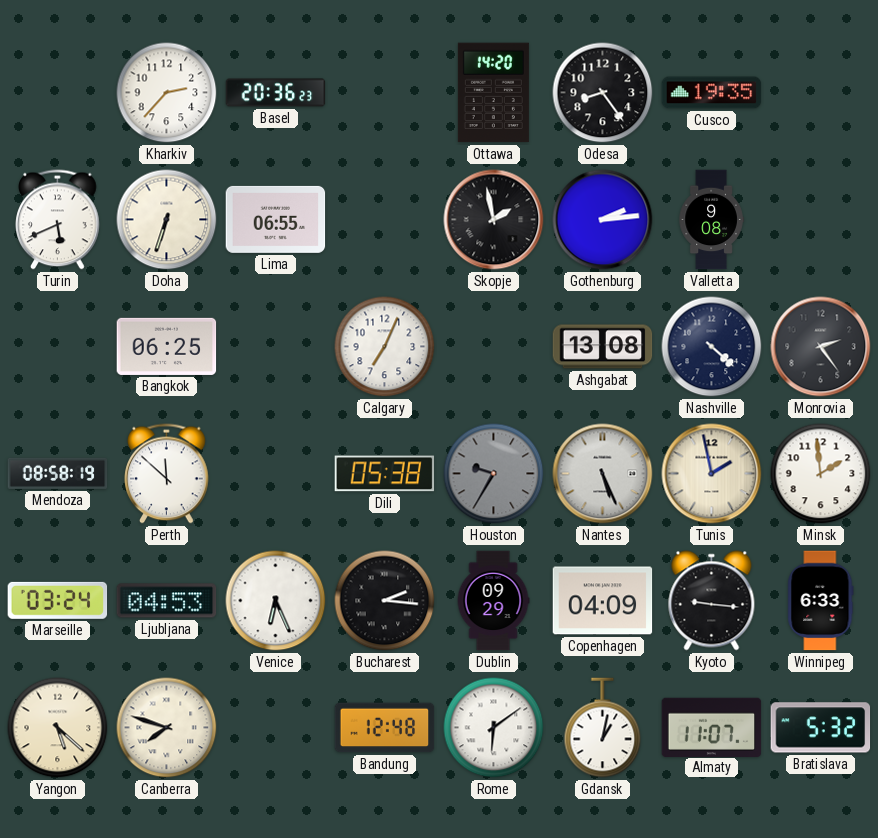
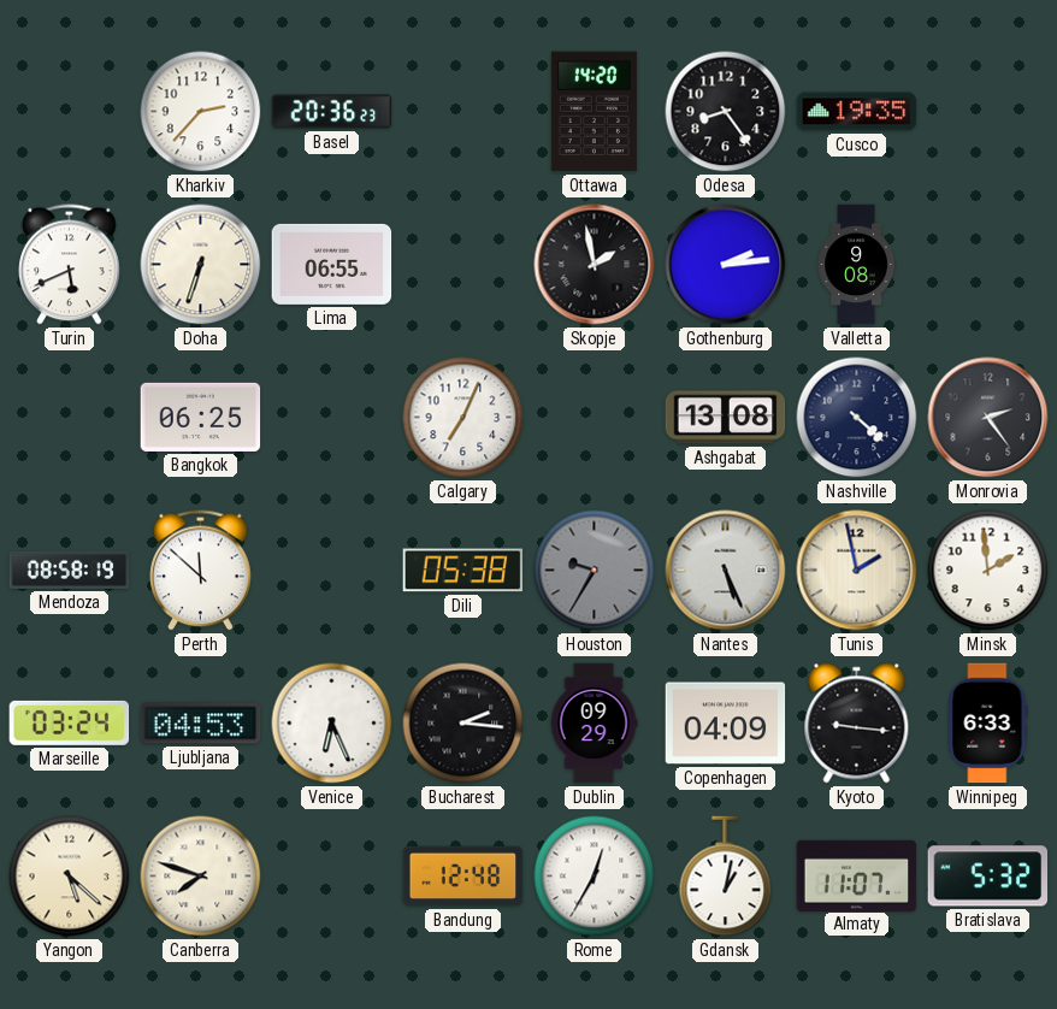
Rome: 6:09 -> 12:35
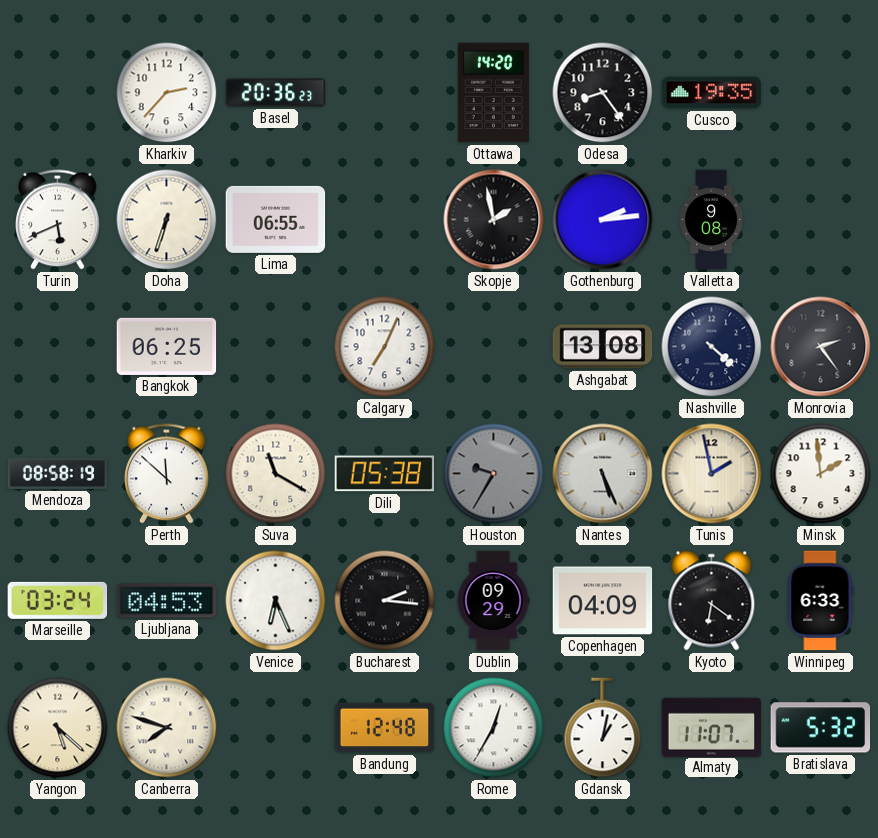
Suva: none -> 11:20
Kyoto: 9:16 -> 6:21
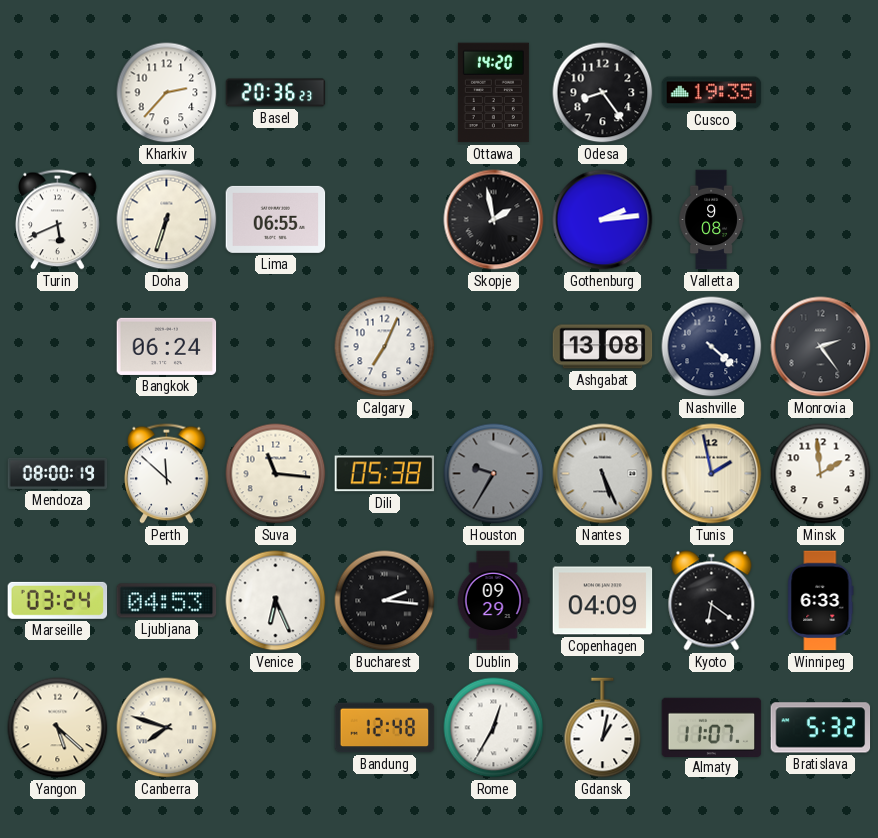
Bangkok: 06:25 -> 06:24
Mendoza: 08:58 -> 08:00
Suva: 11:20 -> 11:16
